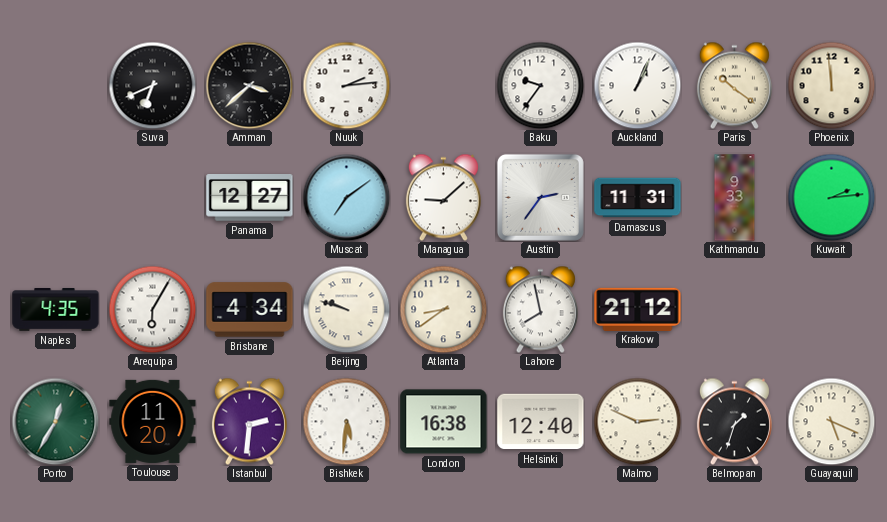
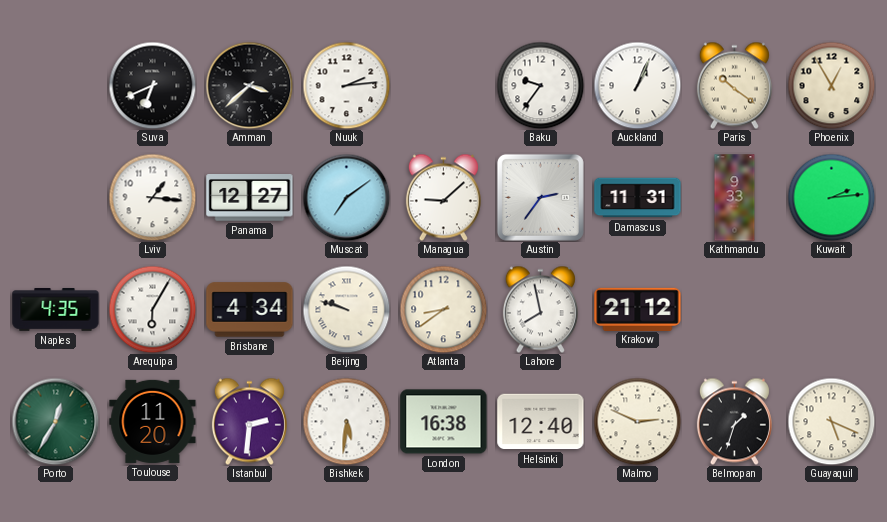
Phoenix: 11:59 -> 12:55
Lviv: none -> 1:16
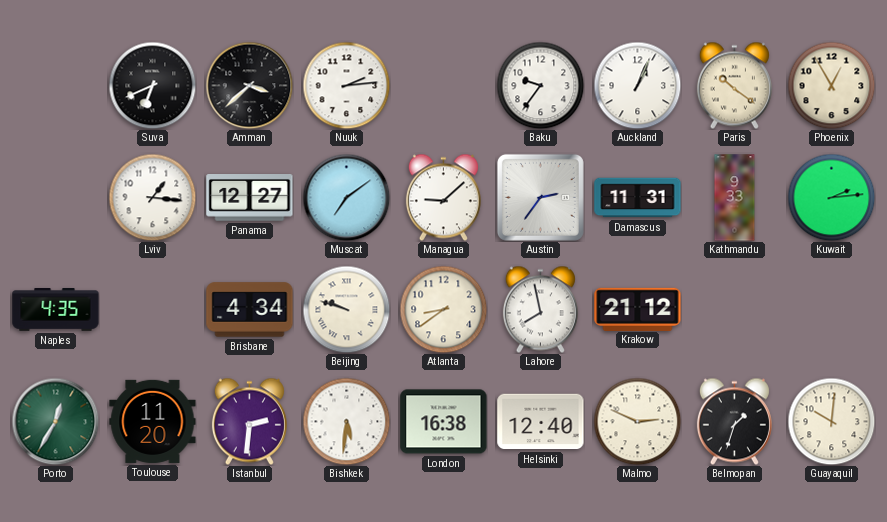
Arequipa: 6:05 -> none
Guayaquil: 5:19 -> 10:01
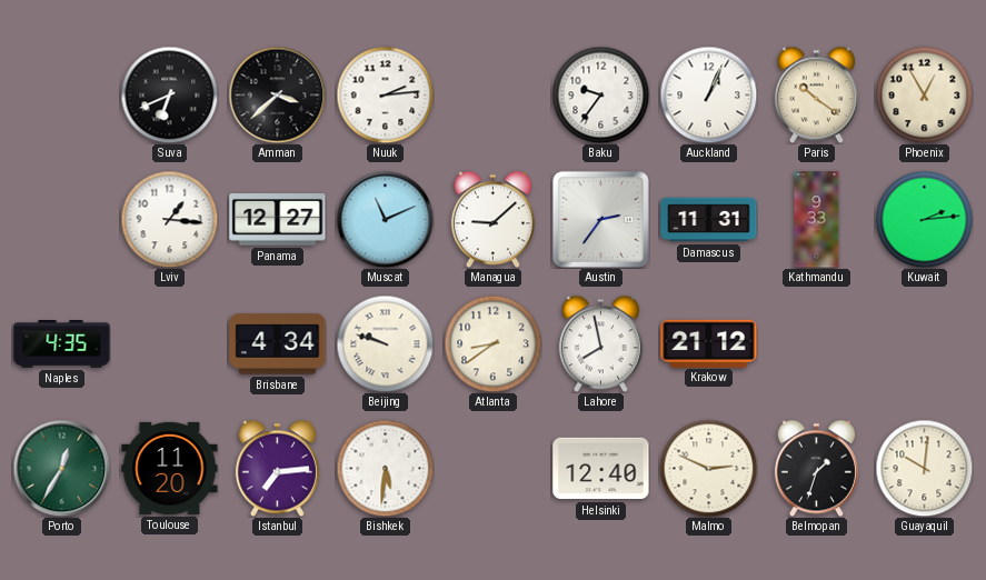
Muscat: 7:09 -> 11:11
Istanbul: 2:31 -> 7:14
London: 16:38 -> none
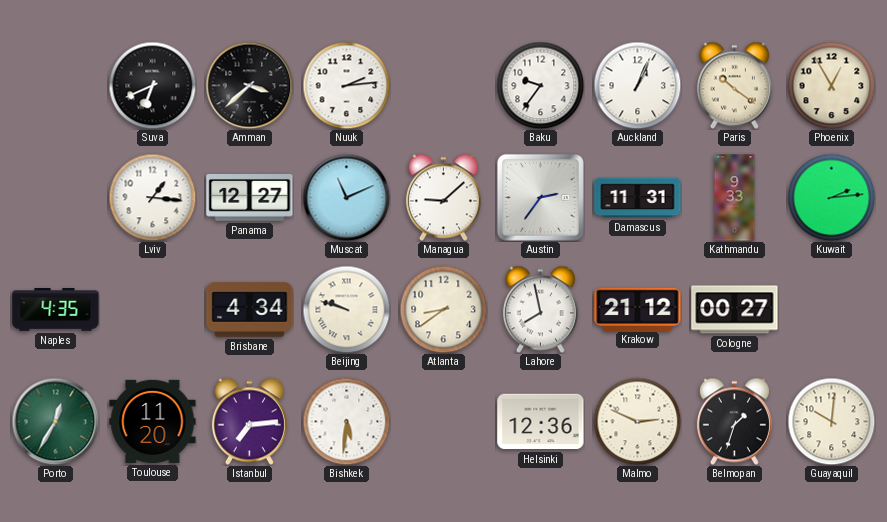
Cologne: none -> 00:27
Helsinki: 12:40 -> 12:36
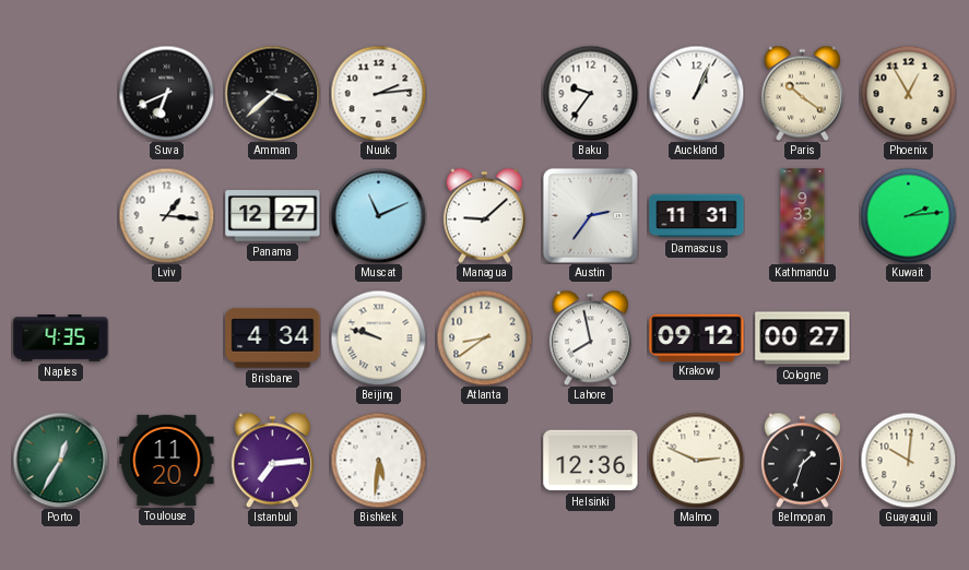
Krakow: 21:12 -> 09:12
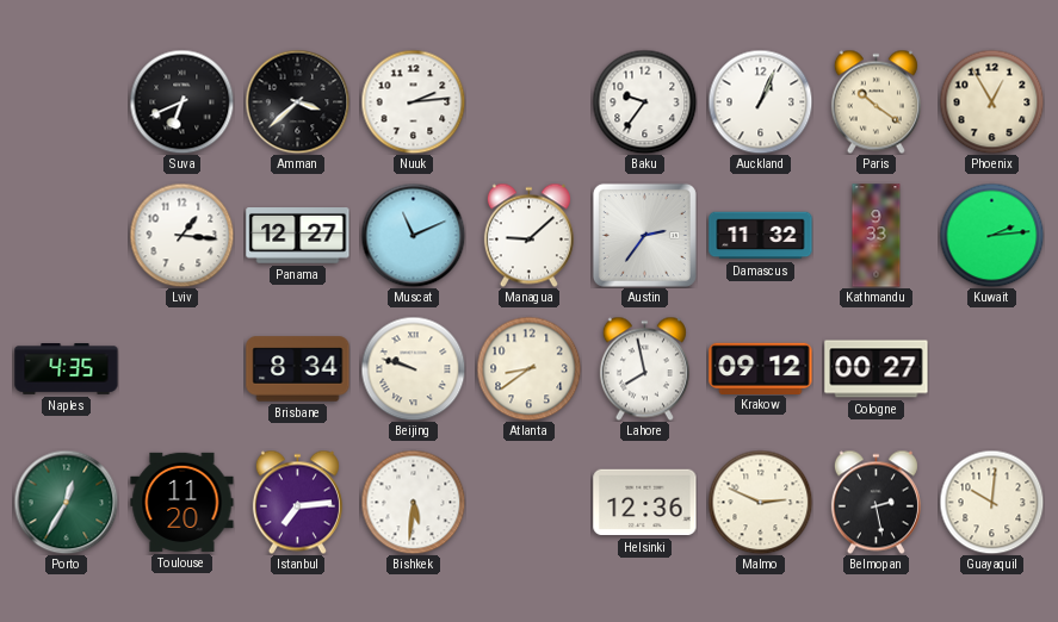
Damascus: 11:31 -> 11:32
Brisbane: 4:34 -> 8:34
Belmopan: 1:33 -> 2:28
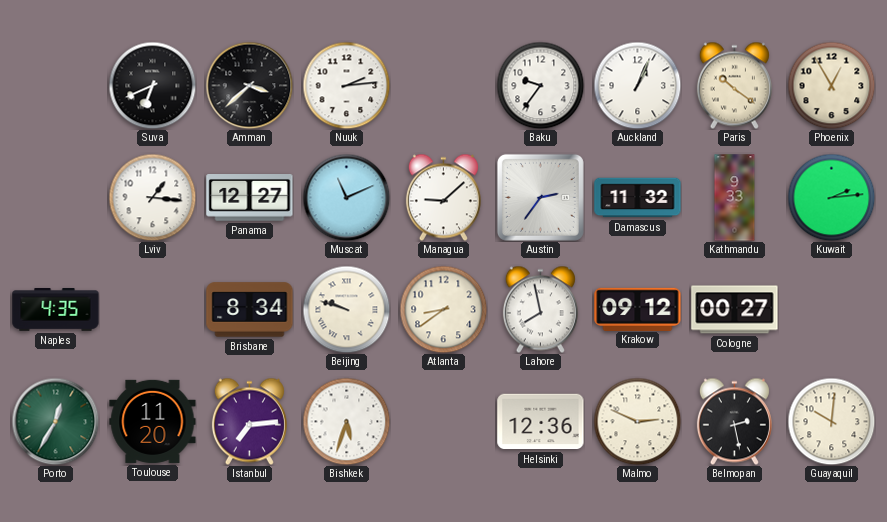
Bishkek: 5:31 -> 5:33
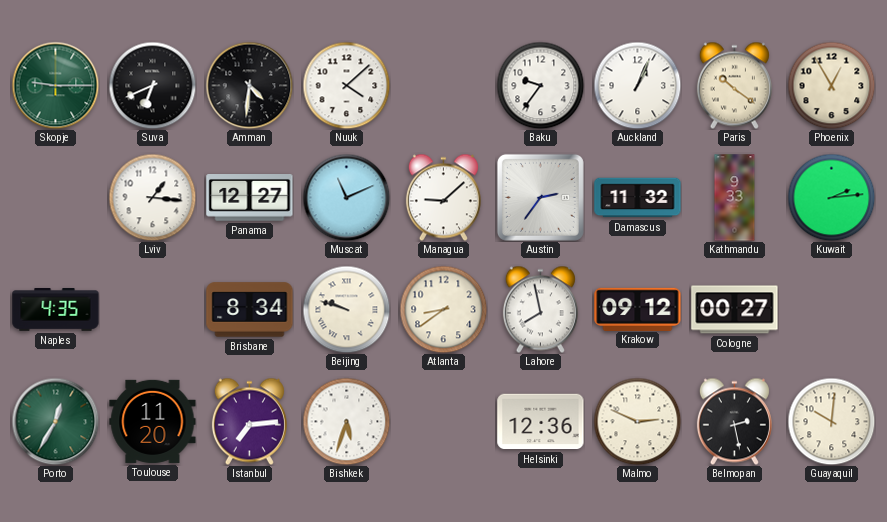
Skopje: none -> 9:15
Amman: 3:38 -> 4:31
Nuuk: 2:14 -> 4:08
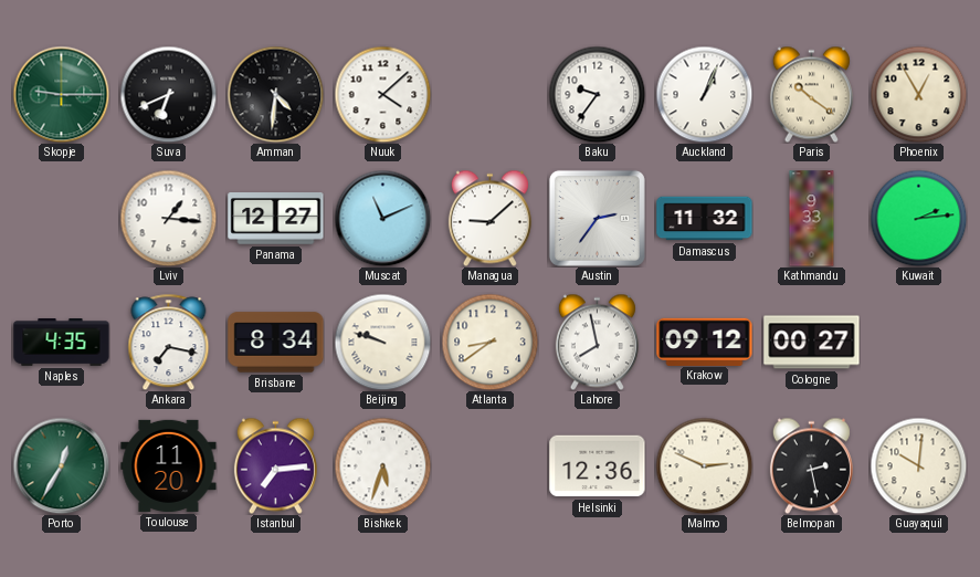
Ankara: none -> 7:17
